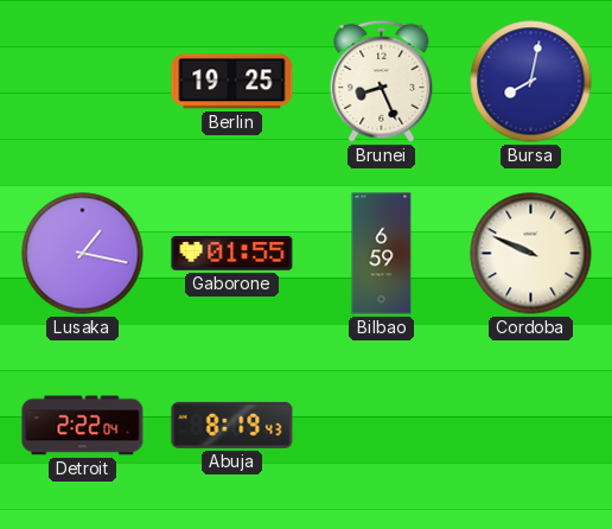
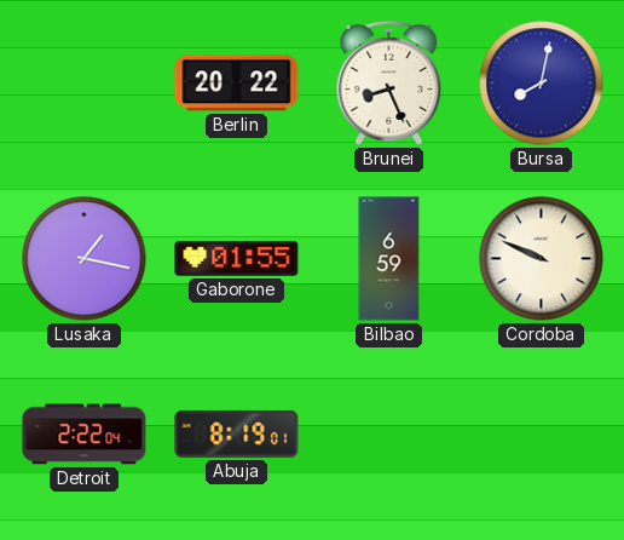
Berlin: 19:25 -> 20:22
Abuja: 8:19:43 -> 8:19:01
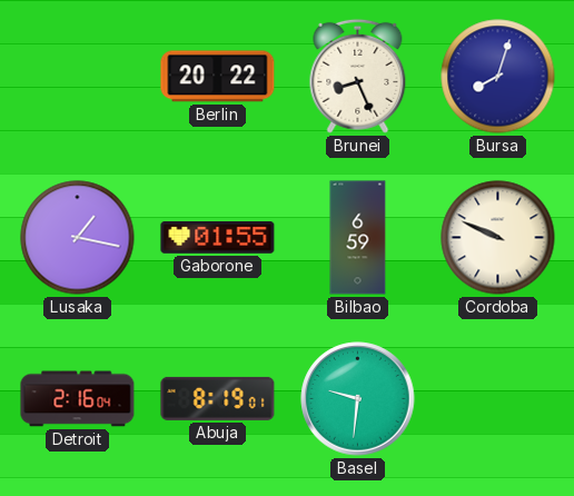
Bursa: 8:02 -> 8:03
Detroit: 2:22 -> 2:16
Basel: none -> 9:31
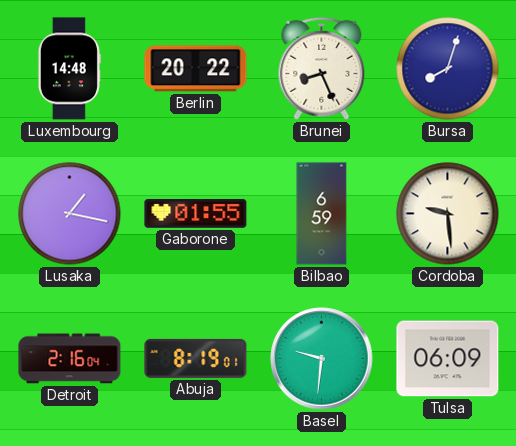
Luxembourg: none -> 14:48
Cordoba: 9:49 -> 9:29
Tulsa: none -> 06:09
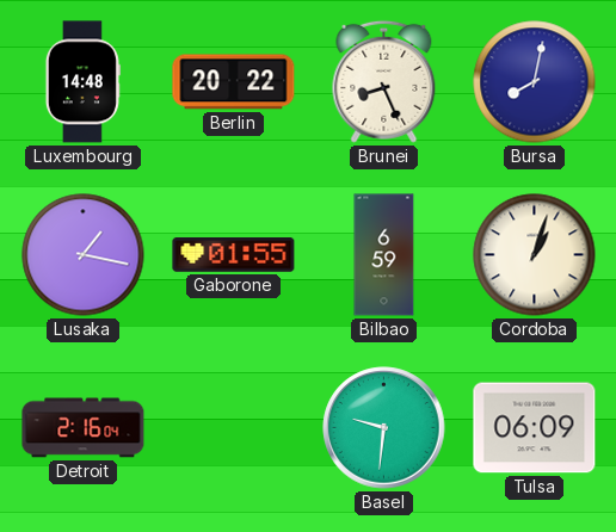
Bursa: 8:03 -> 8:02
Cordoba: 9:29 -> 1:03
Abuja: 8:19 -> none
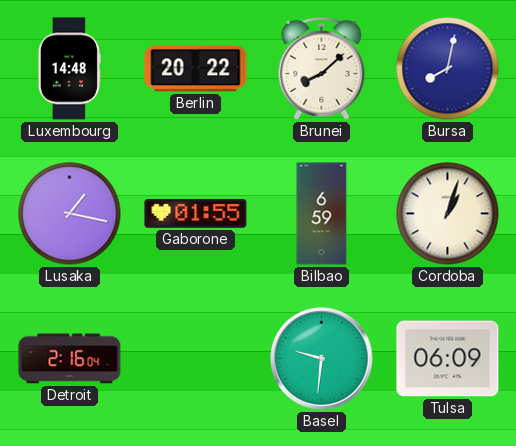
Brunei: 8:26 -> 8:08
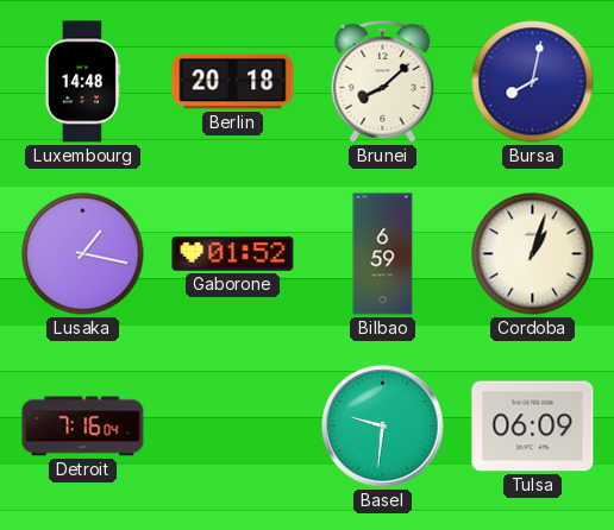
Berlin: 20:22 -> 20:18
Gaborone: 01:55 -> 01:52
Detroit: 2:16 -> 7:16
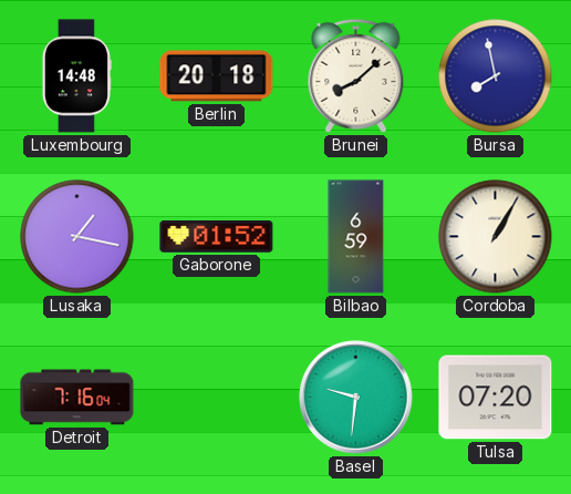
Bursa: 8:02 -> 7:58
Cordoba: 1:03 -> 1:05
Tulsa: 06:09 -> 07:20
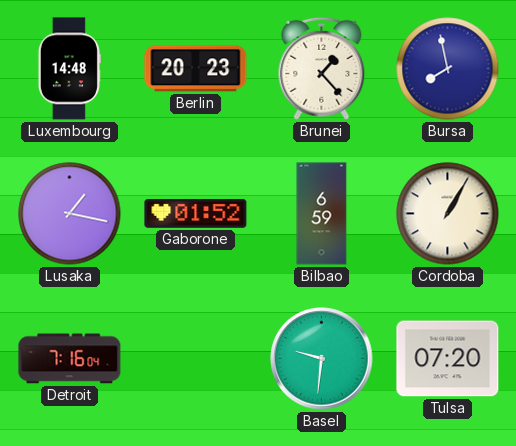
Berlin: 20:18 -> 20:23
Brunei: 8:08 -> 1:23
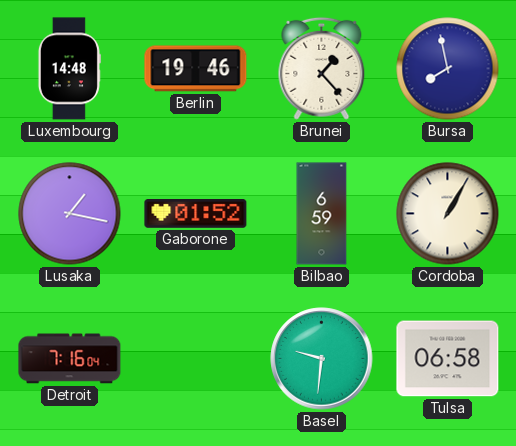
Berlin: 20:23 -> 19:46
Tulsa: 07:20 -> 06:58
